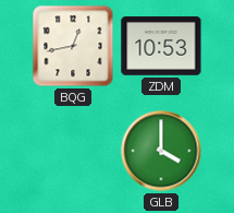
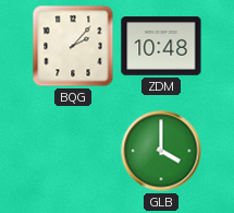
BQG: 12:43 -> 2:07
ZDM: 10:53 -> 10:48
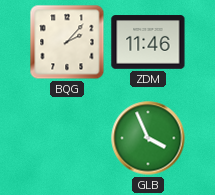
ZDM: 10:48 -> 11:46
GLB: 4:00 -> 3:56
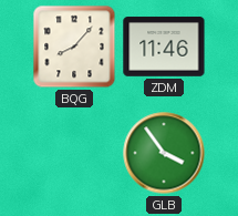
BQG: 2:07 -> 8:07
GLB: 3:56 -> 3:54
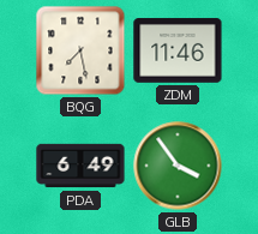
BQG: 8:07 -> 7:28
PDA: none -> 6:49
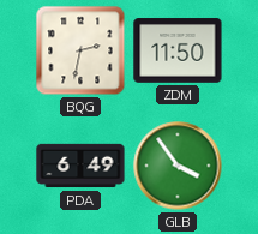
BQG: 7:28 -> 2:32
ZDM: 11:46 -> 11:50
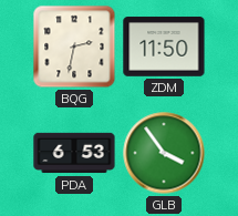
PDA: 6:49 -> 6:53
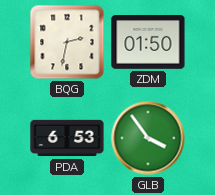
ZDM: 11:50 -> 01:50
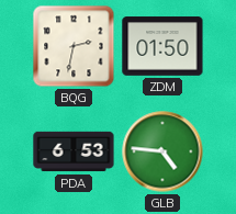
GLB: 3:54 -> 4:46
